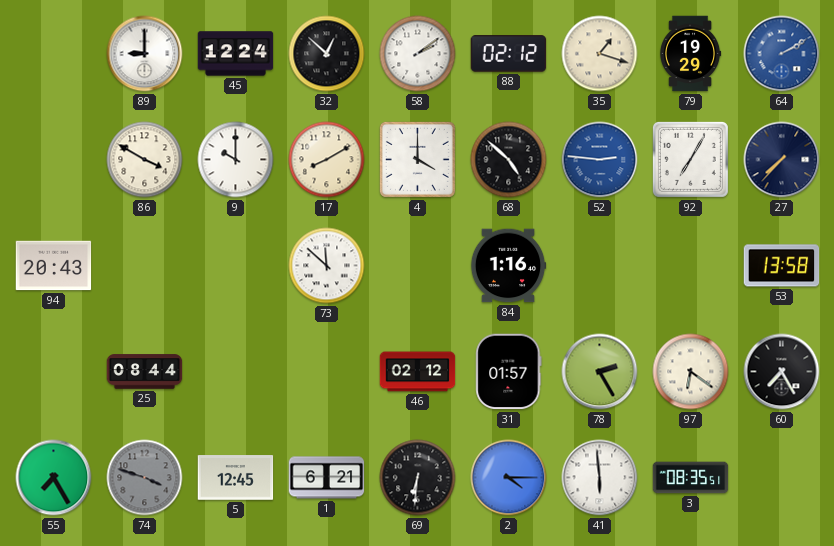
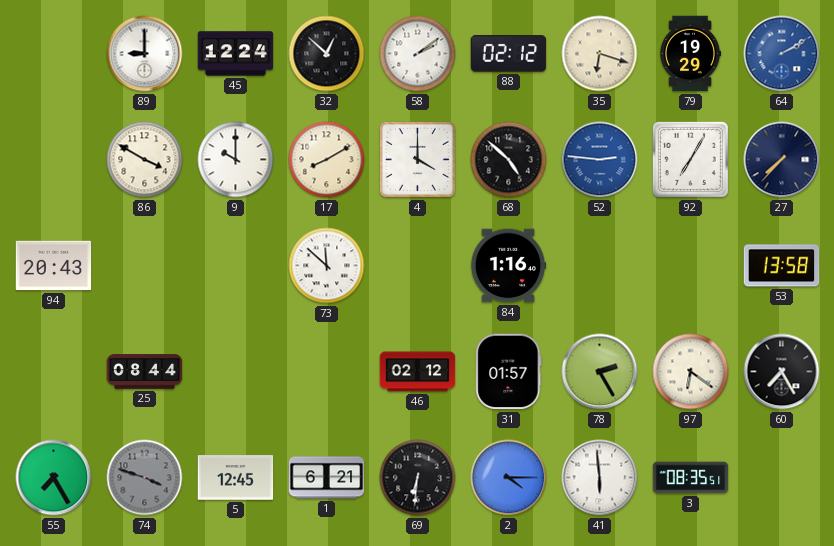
35: 1:18 -> 6:18
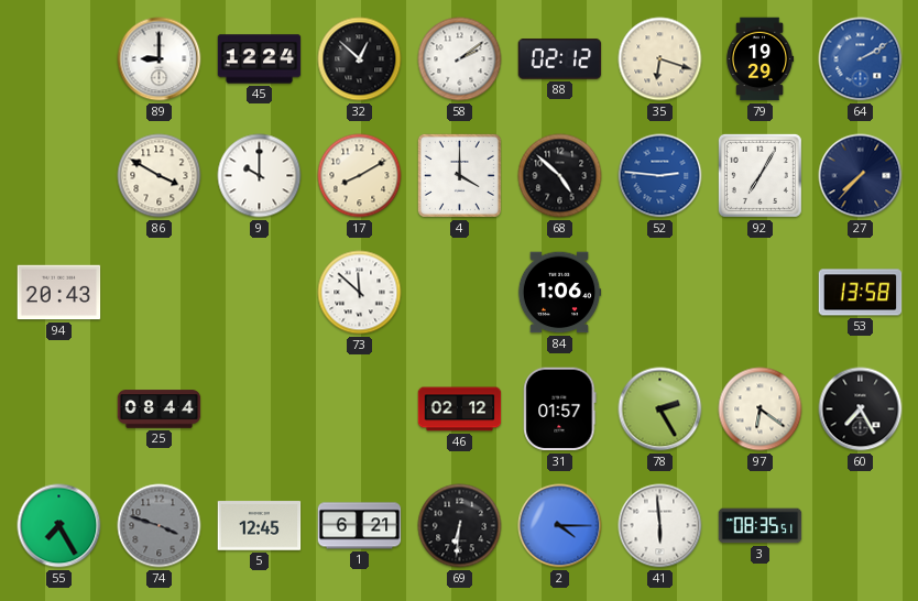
84: 1:16 -> 1:06
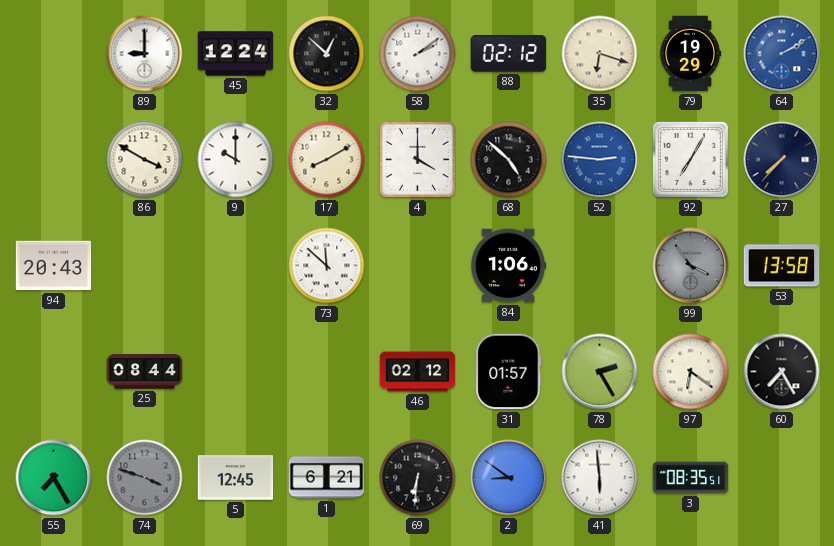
99: none -> 3:54
2: 4:15 -> 8:51
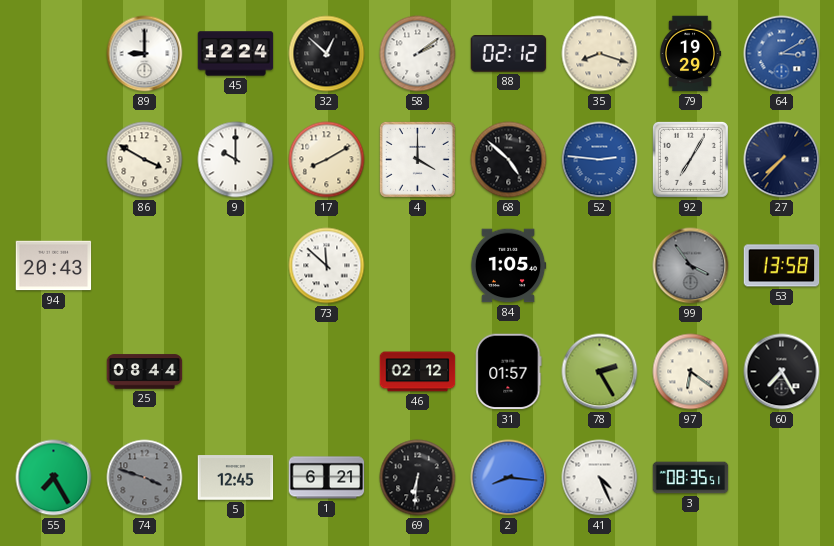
35: 6:18 -> 8:18
64: 2:10 -> 3:10
84: 1:06 -> 1:05
2: 8:51 -> 8:16
41: 5:59 -> 4:26
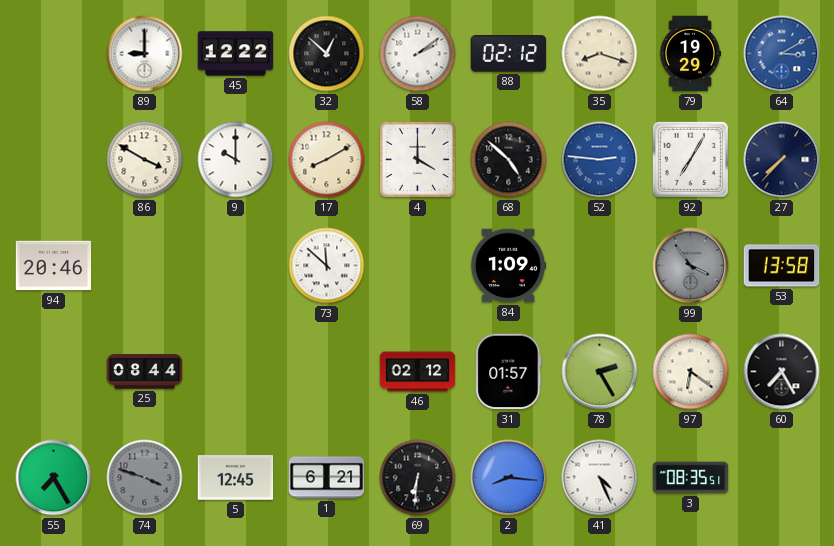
45: 12:24 -> 12:22
94: 20:43 -> 20:46
84: 1:05 -> 1:09
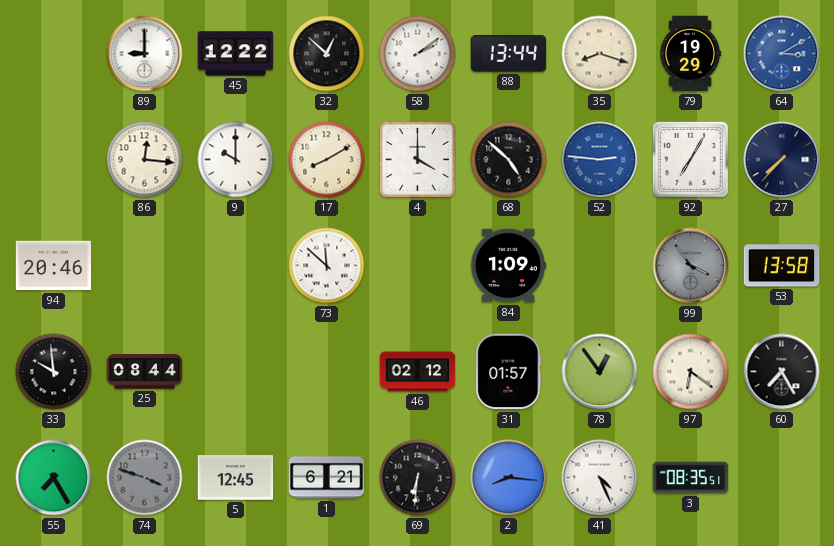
88: 02:12 -> 13:44
86: 3:50 -> 12:16
33: none -> 9:59
78: 2:25 -> 12:54
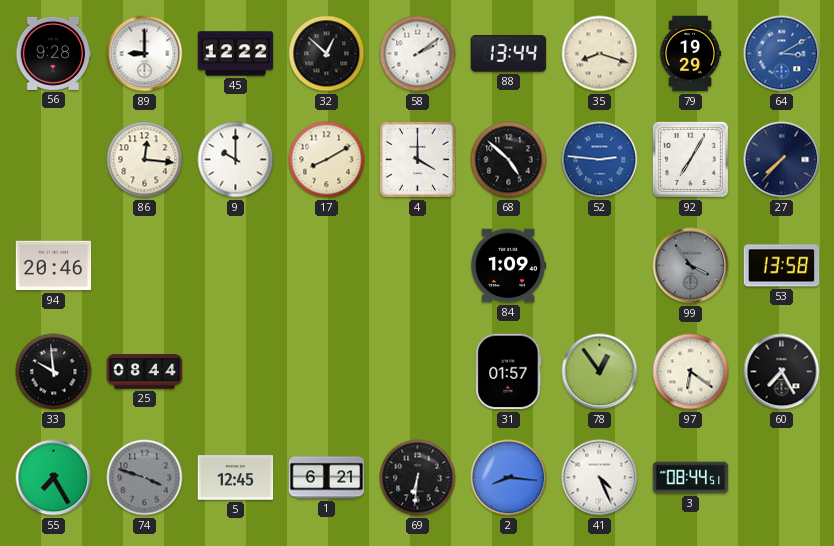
56: none -> 9:28
73: 11:52 -> none
46: 02:12 -> none
3: 08:35 -> 08:44
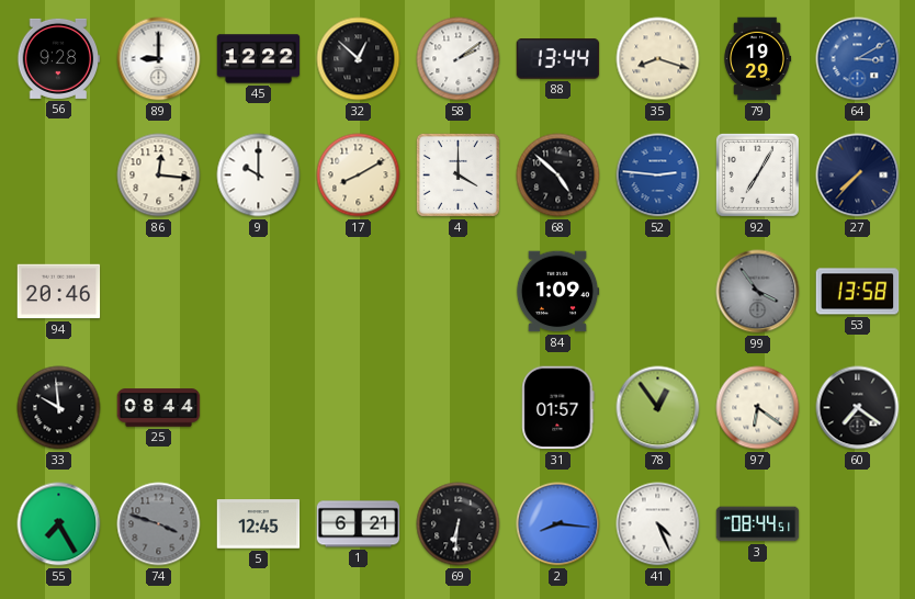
60: 7:25 -> 7:21
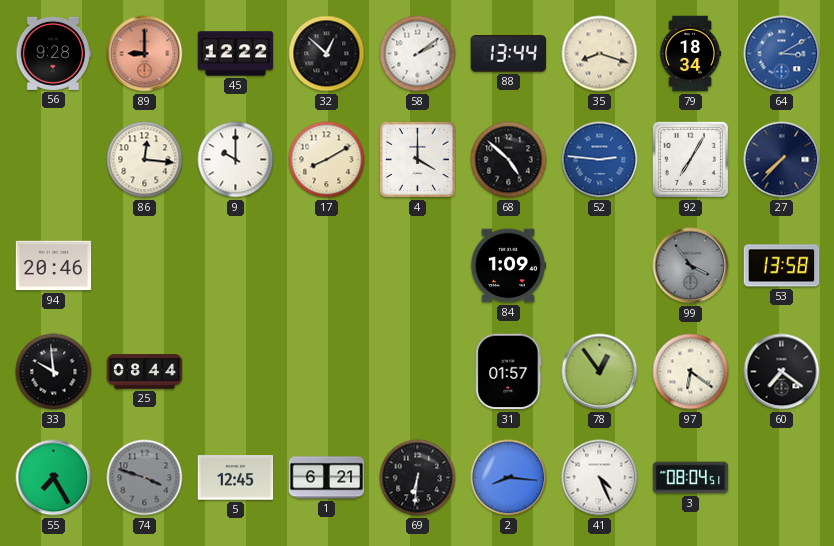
89 dial: white -> salmon
79: 19:29 -> 18:34
3: 08:44 -> 08:04
